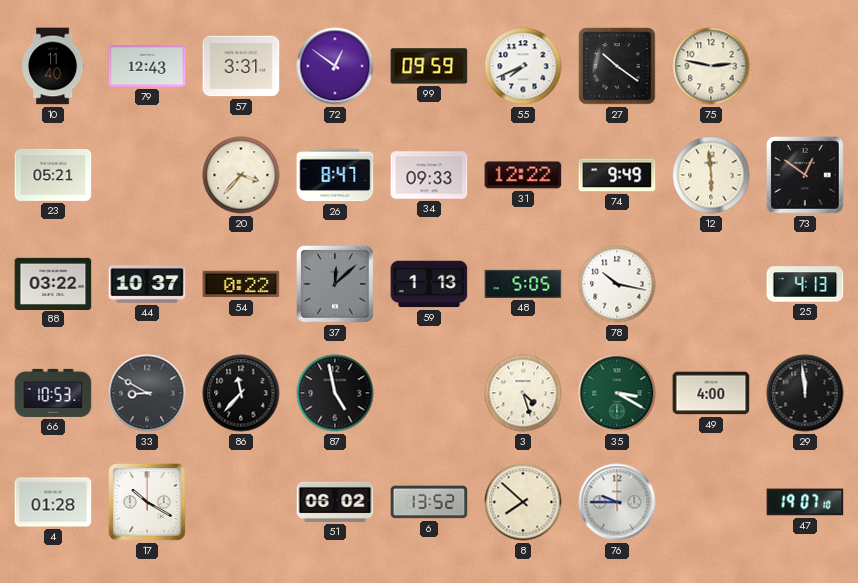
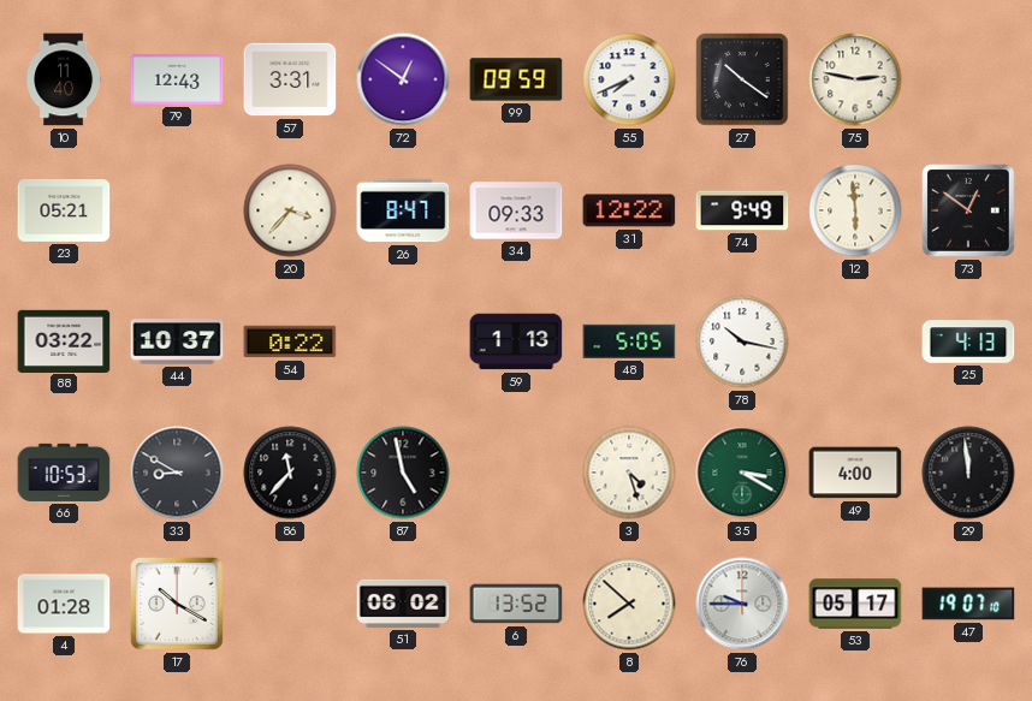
37: 12:08 -> none
53: none -> 05:17
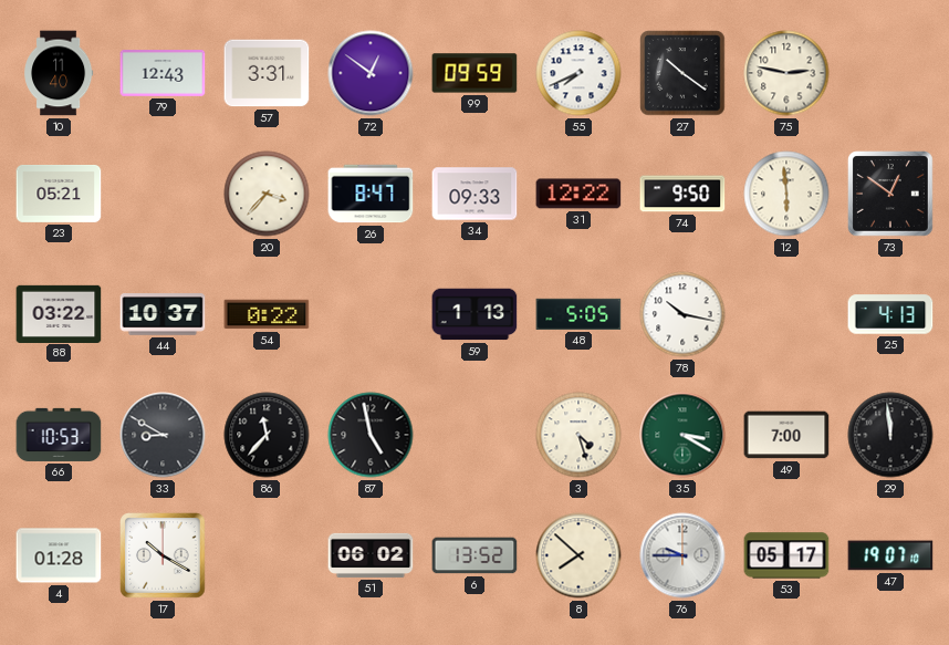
74: 9:49 -> 9:50
49: 4:00 -> 7:00
